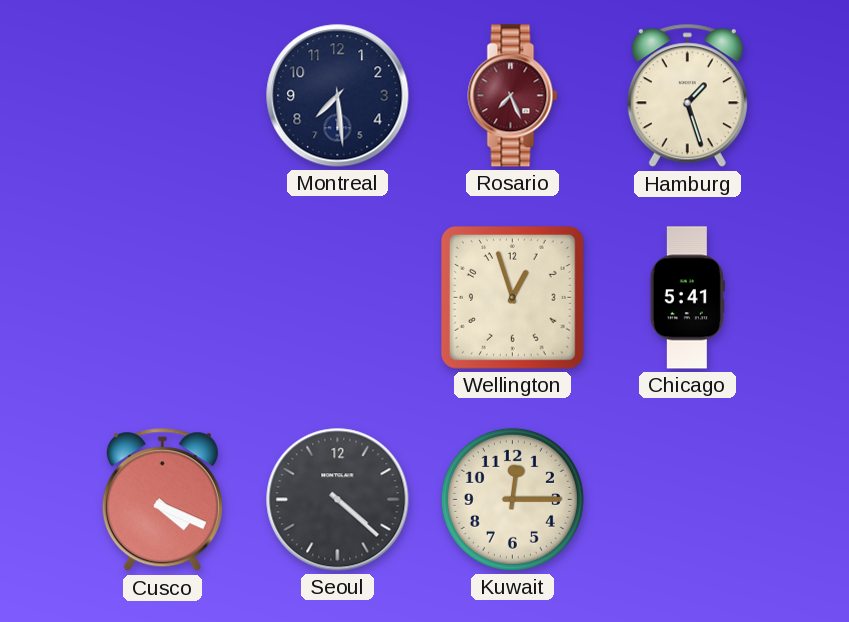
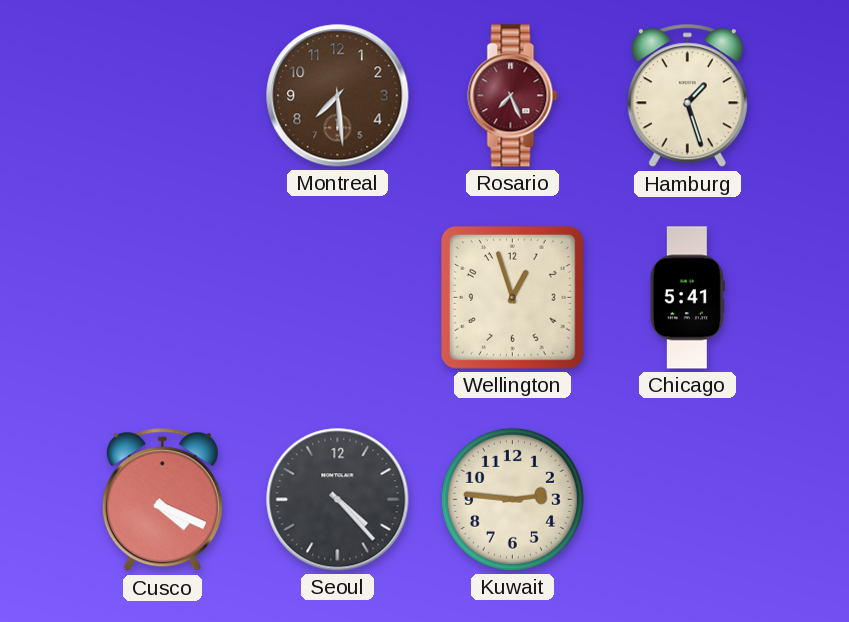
Montreal dial: navy -> brown
Seoul: 4:22 -> 4:23
Kuwait: 12:15 -> 2:46
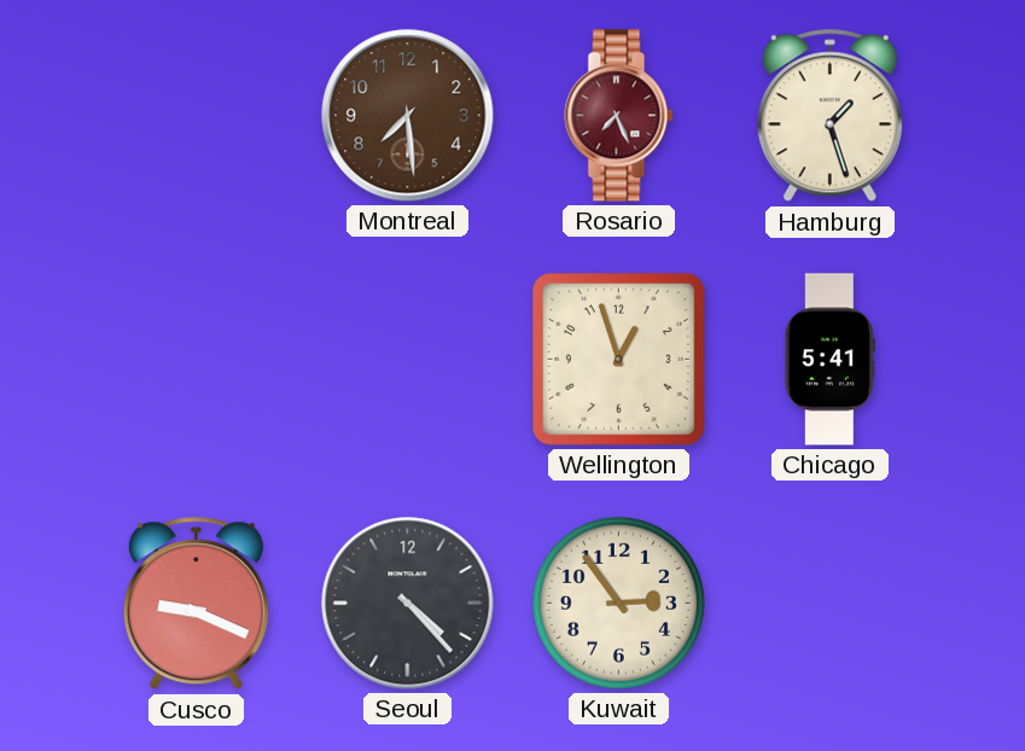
Cusco: 4:19 -> 9:19
Kuwait: 2:46 -> 2:54
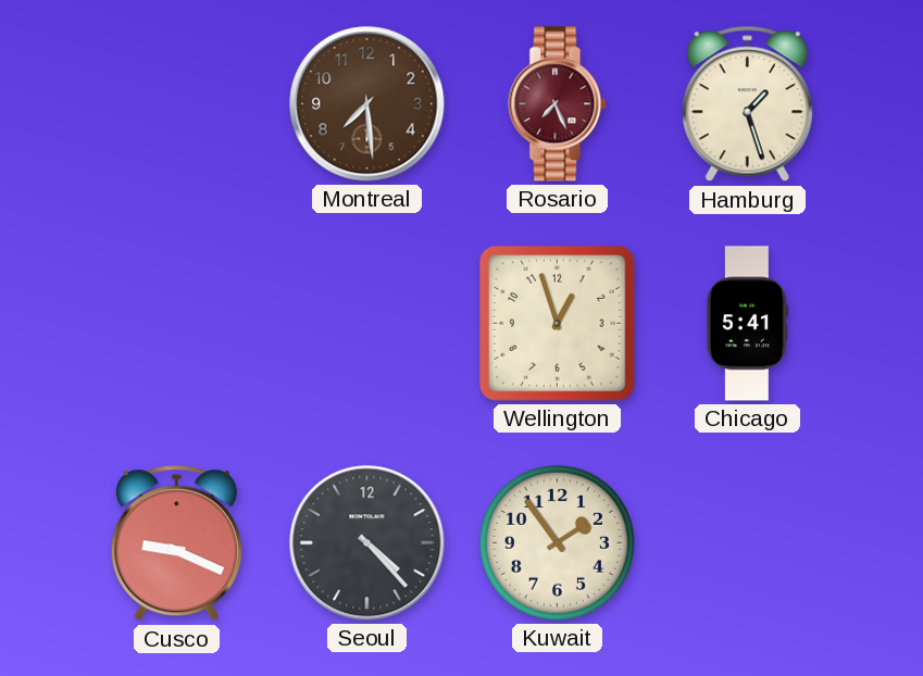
Kuwait: 2:54 -> 1:54
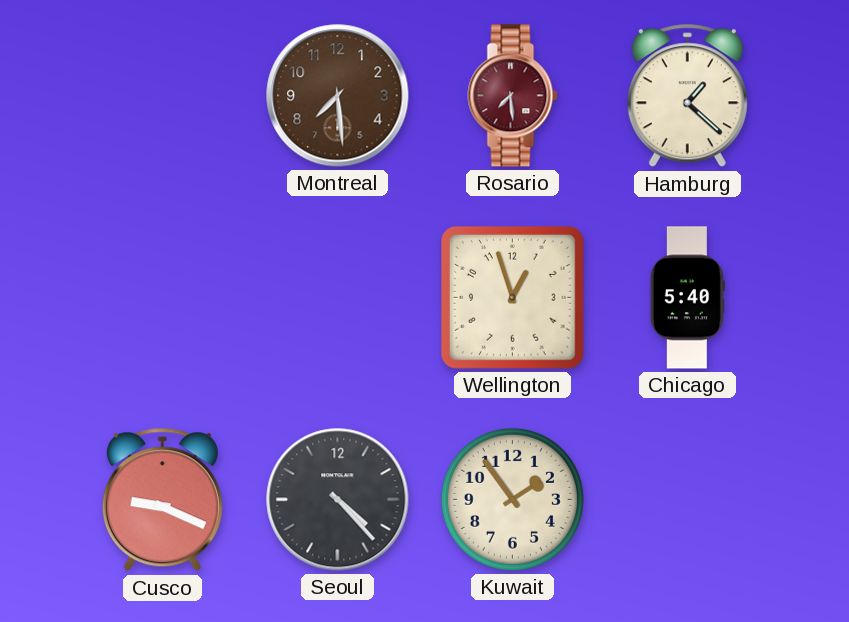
Rosario: 7:26 -> 7:29
Hamburg: 1:27 -> 1:22
Chicago: 5:41 -> 5:40
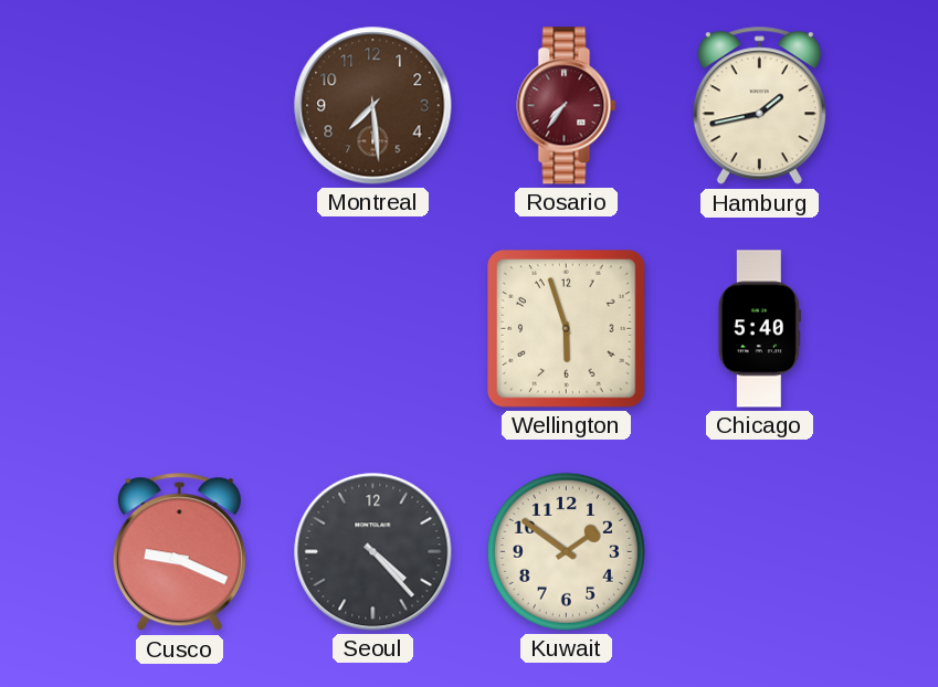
Rosario: 7:29 -> 7:36
Hamburg: 1:22 -> 1:43
Wellington: 12:57 -> 5:57
Kuwait: 1:54 -> 1:51
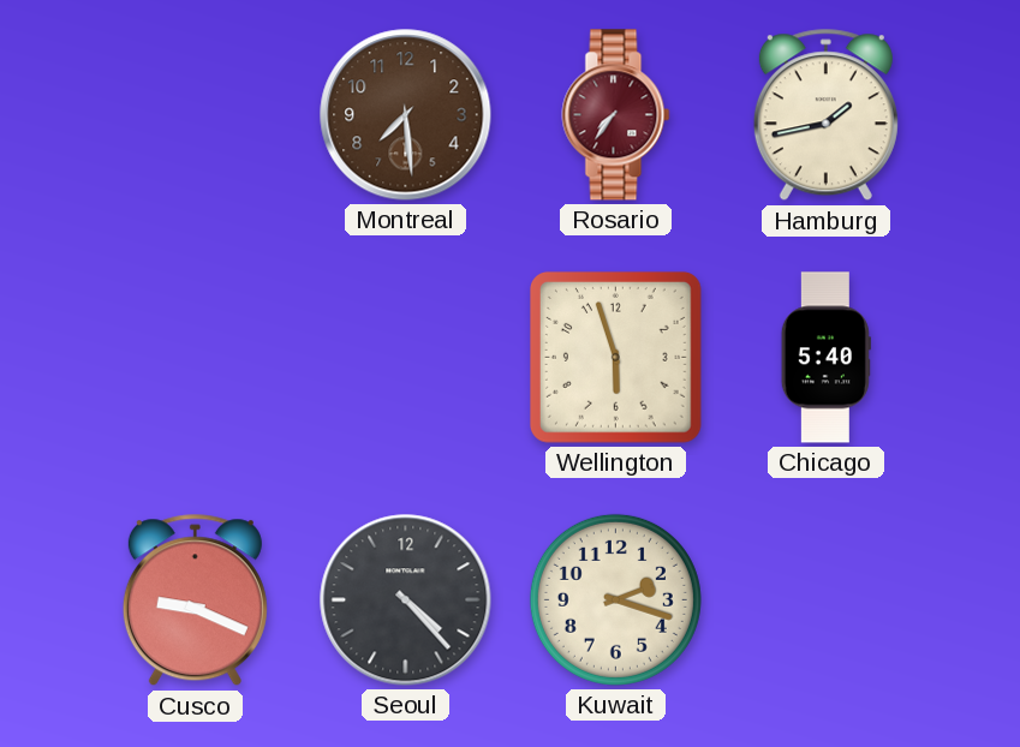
Kuwait: 1:51 -> 2:18
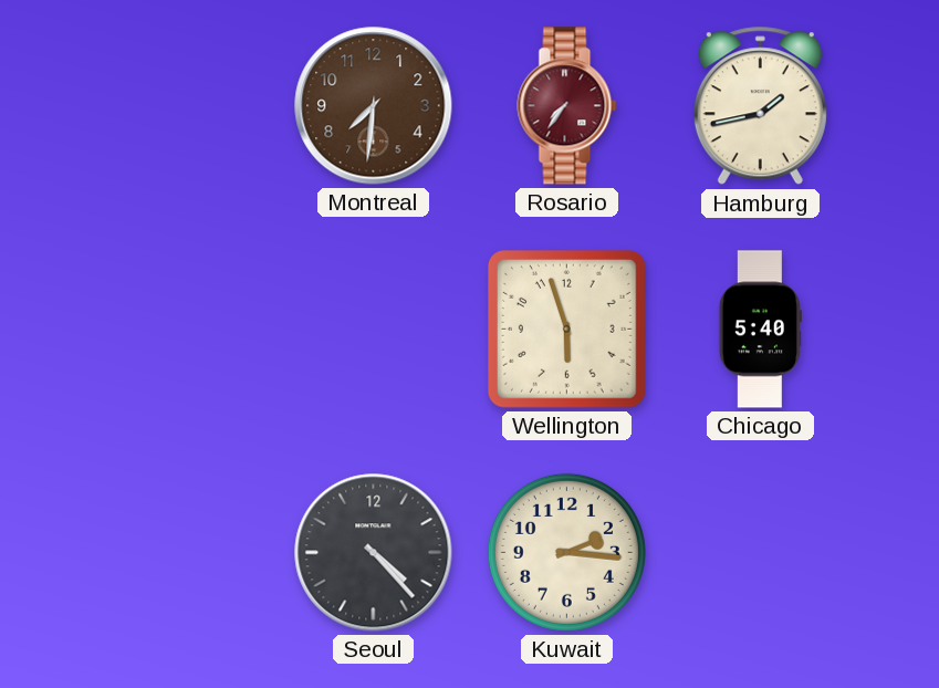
Montreal: 7:29 -> 7:31
Cusco: 9:19 -> none
Kuwait: 2:18 -> 2:16
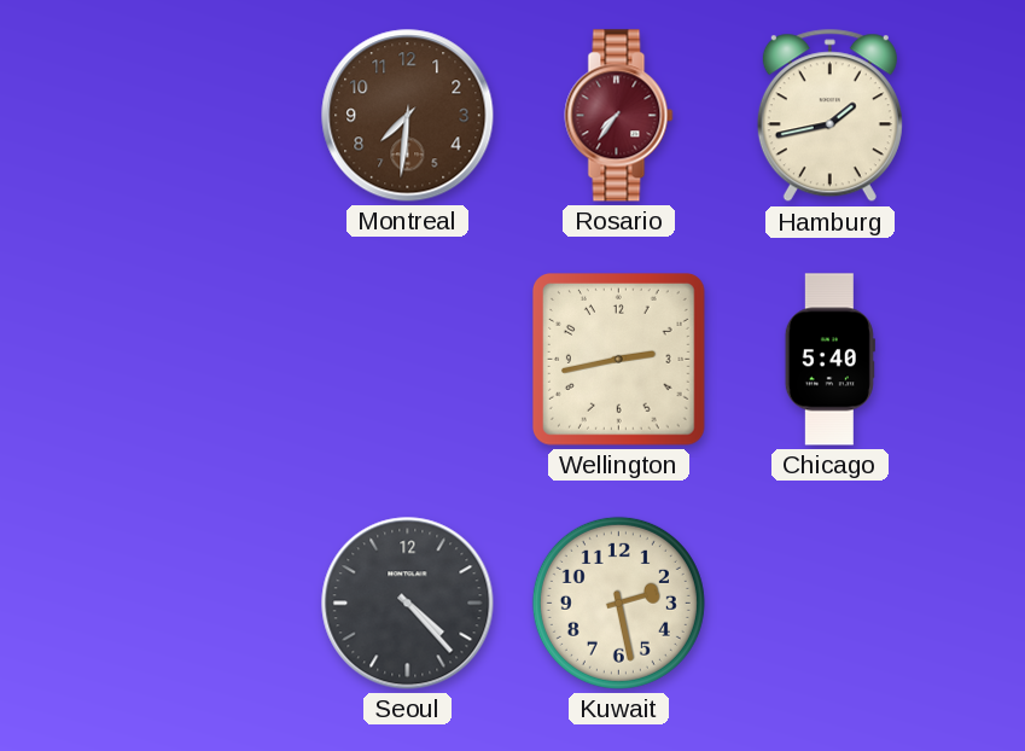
Wellington: 5:57 -> 2:43
Kuwait: 2:16 -> 2:28
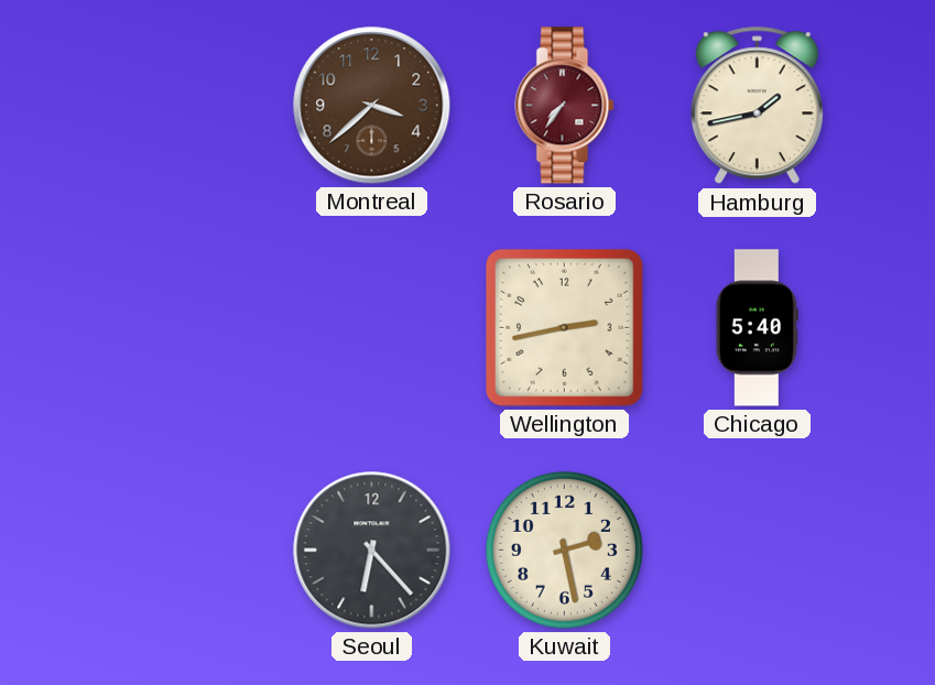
Montreal: 7:31 -> 3:38
Seoul: 4:23 -> 6:23
